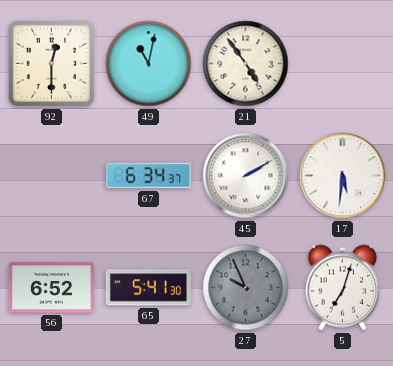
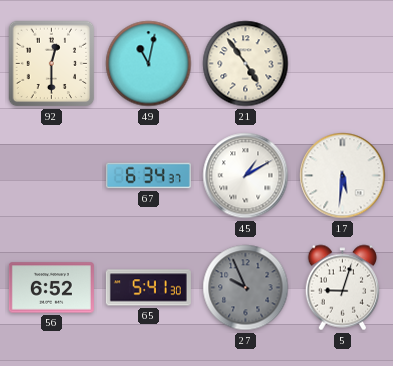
45: 2:10 -> 1:10
5: 7:03 -> 9:03
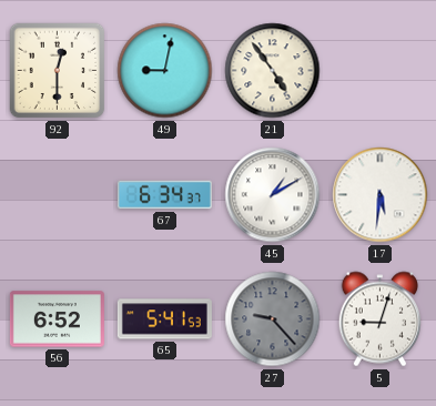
49: 11:02 -> 9:02
65: 5:41:30 -> 5:41:53
27: 9:56 -> 9:23
